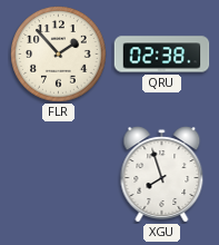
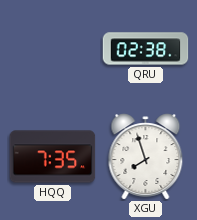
FLR: 1:53 -> none
HQQ: none -> 7:35
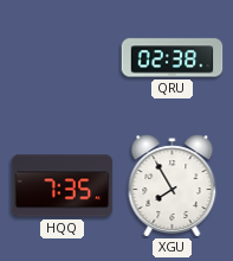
XGU: 7:57 -> 7:55
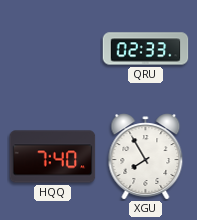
QRU: 02:38 -> 02:33
HQQ: 7:35 -> 7:40
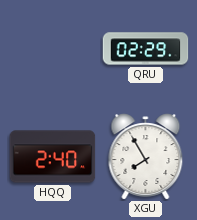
QRU: 02:33 -> 02:29
HQQ: 7:40 -> 2:40
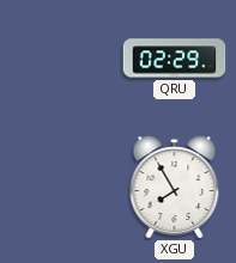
HQQ: 2:40 -> none
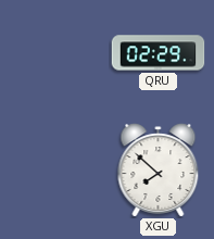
XGU: 7:55 -> 7:52
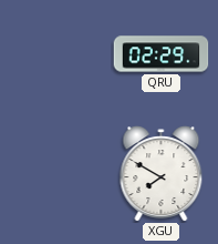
XGU: 7:52 -> 7:50
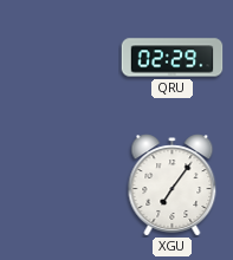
XGU: 7:50 -> 7:06
